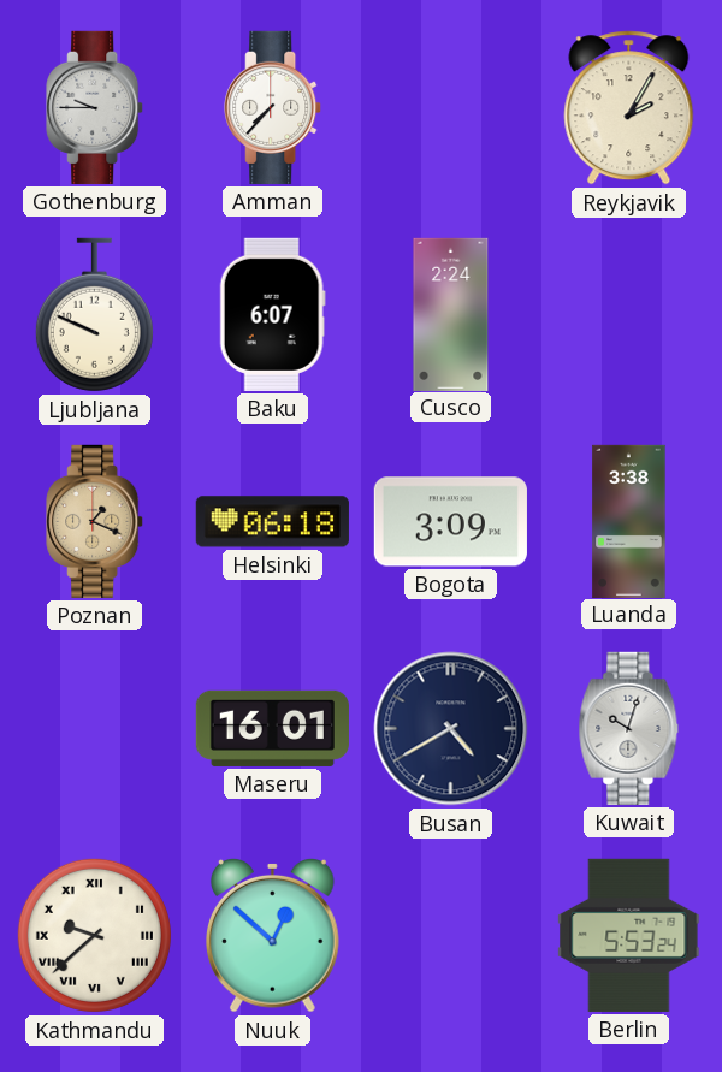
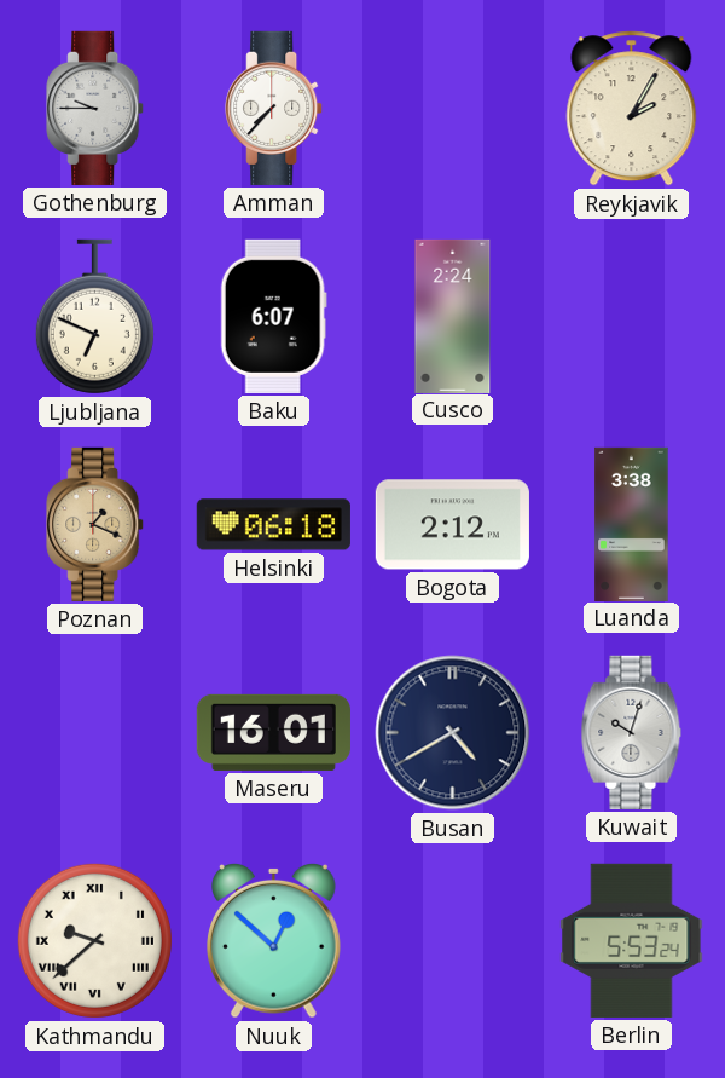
Ljubljana: 9:49 -> 6:49
Bogota: 3:09 -> 2:12
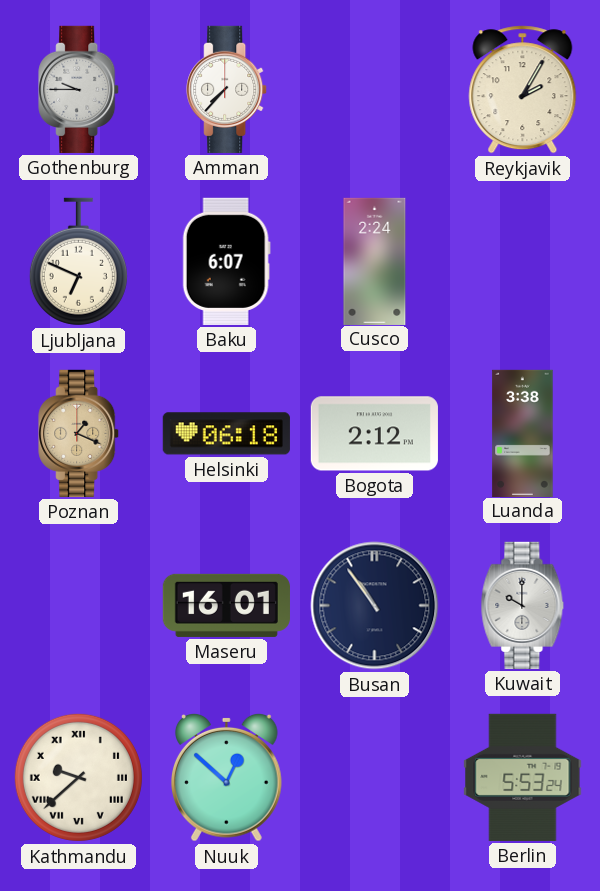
Busan: 4:40 -> 10:54
Kuwait: 10:03 -> 10:00
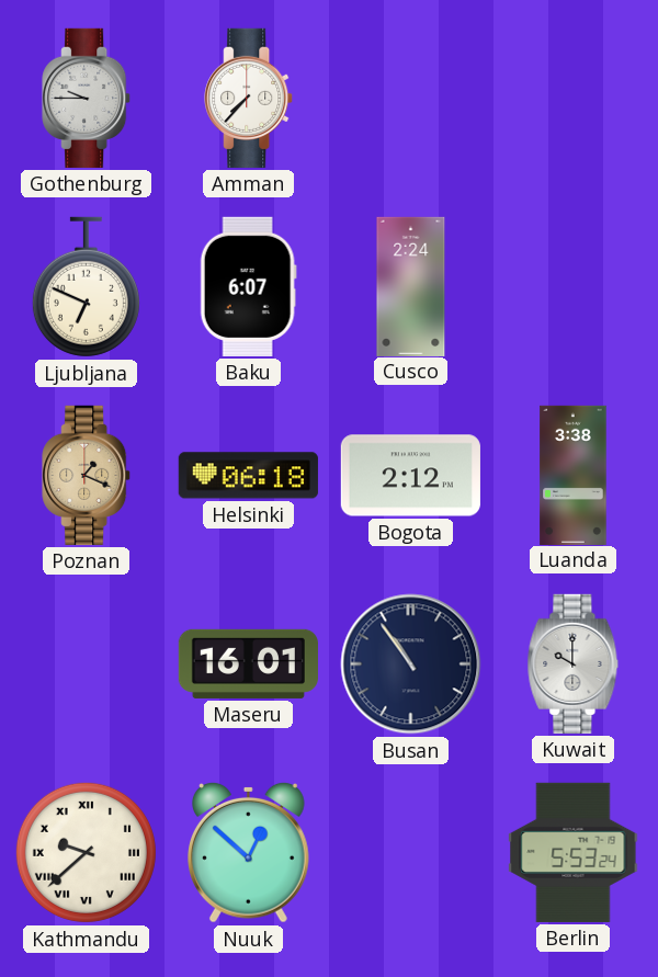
Reykjavik: 2:05 -> none
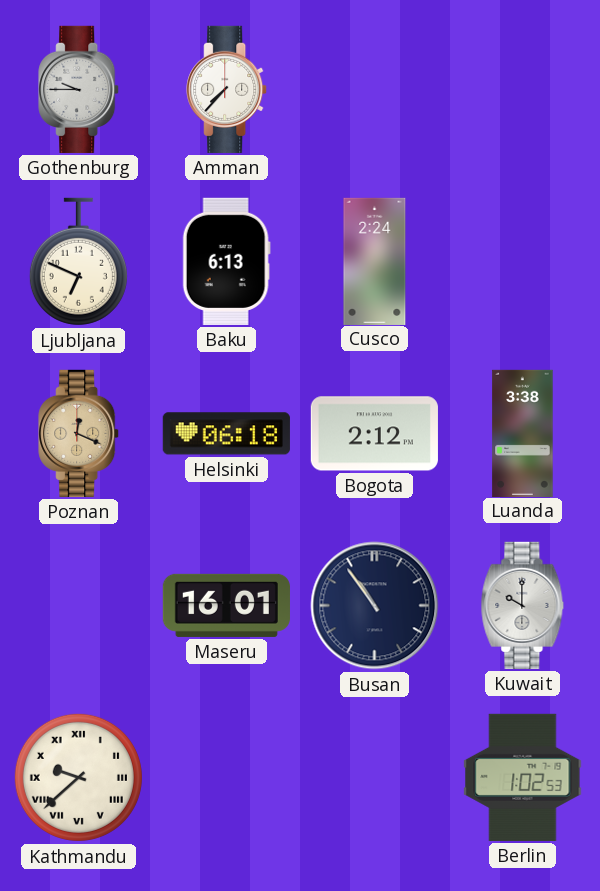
Baku: 6:07 -> 6:13
Poznan: 1:19 -> 12:19
Nuuk: 12:52 -> none
Berlin: 5:53 -> 1:02
